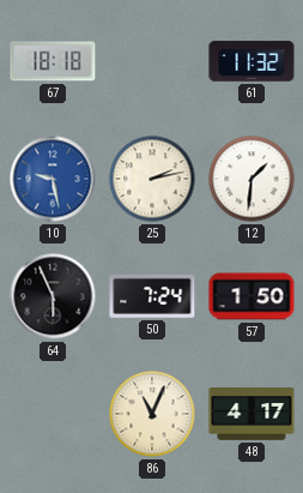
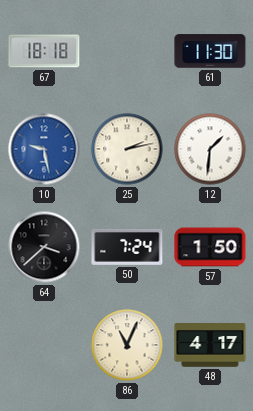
61: 11:32 -> 11:30
64: 5:56 -> 3:38
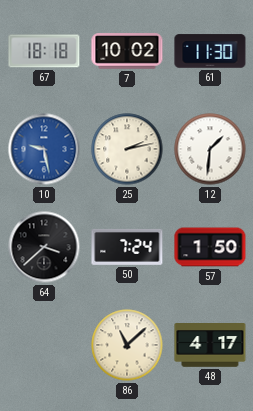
7: none -> 10:02
86: 11:04 -> 11:08
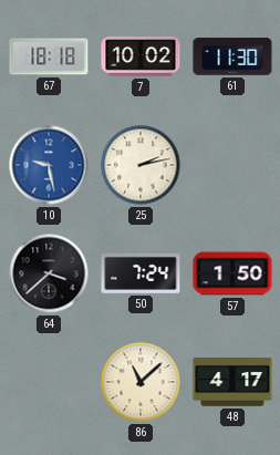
12: 1:31 -> none
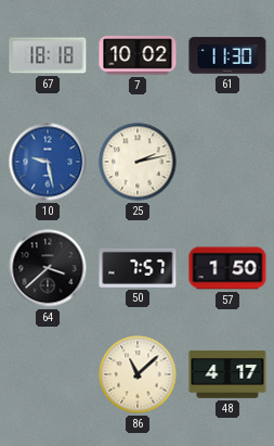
50: 7:24 -> 7:57
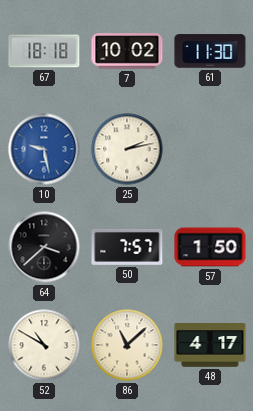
52: none -> 10:50
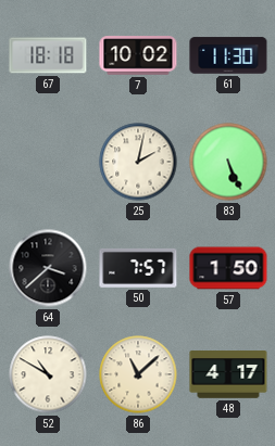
10: 9:28 -> none
25: 2:13 -> 2:02
83: none -> 5:26
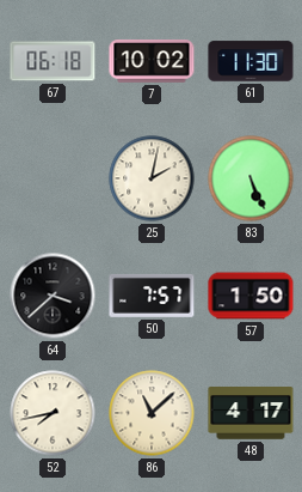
67: 18:18 -> 06:18
52: 10:50 -> 7:43
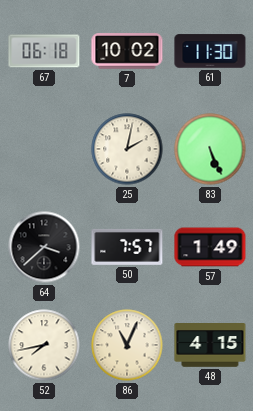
57: 1:50 -> 1:49
86: 11:08 -> 11:04
48: 4:17 -> 4:15
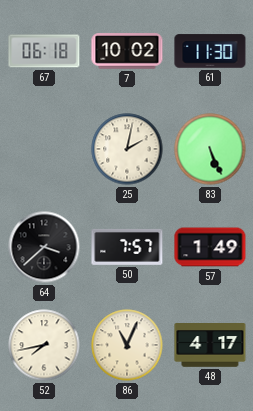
48: 4:15 -> 4:17
